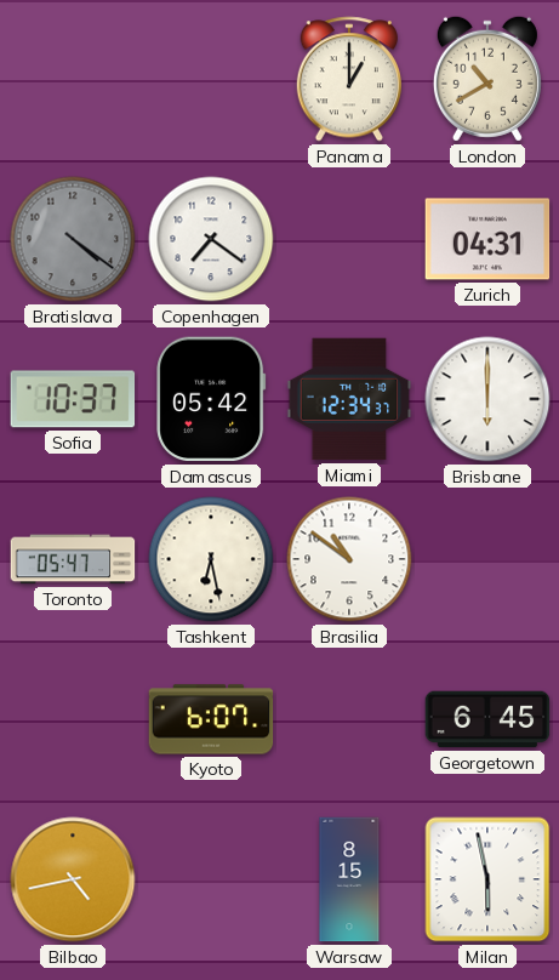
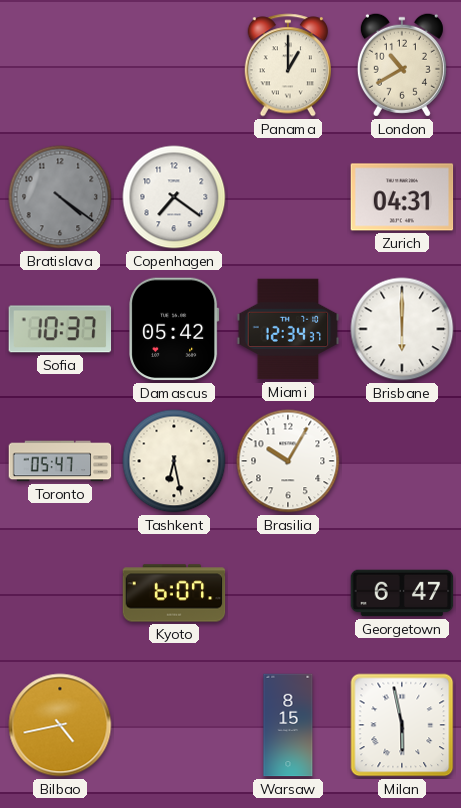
Brasilia: 10:51 -> 10:05
Georgetown: 6:45 -> 6:47
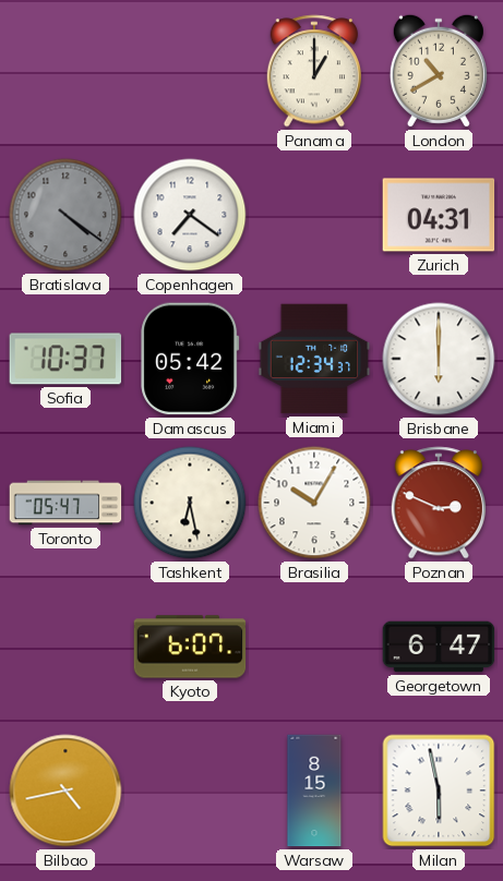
Poznan: none -> 2:49
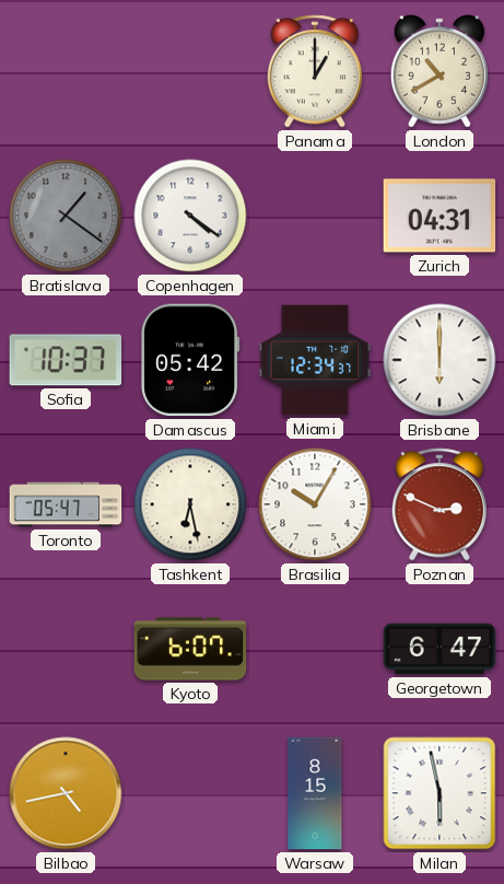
Bratislava: 4:21 -> 1:21
Copenhagen: 7:21 -> 4:21
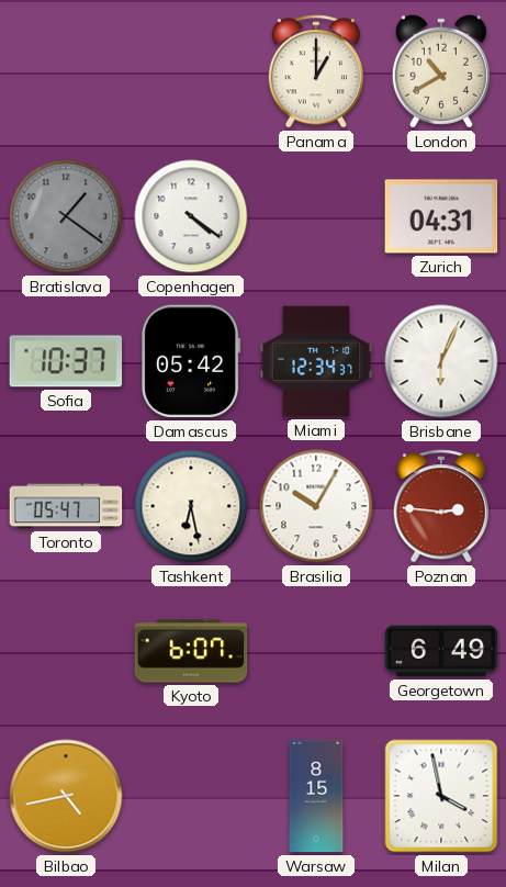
Brisbane: 6:00 -> 6:04
Poznan: 2:49 -> 2:46
Georgetown: 6:47 -> 6:49
Milan: 5:58 -> 3:58
